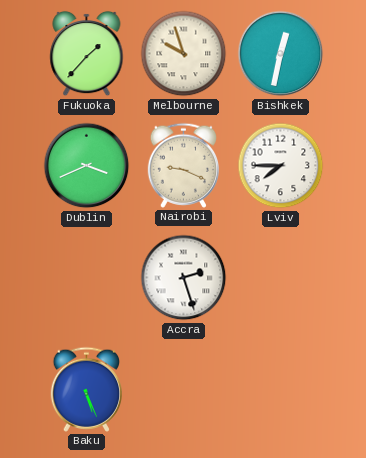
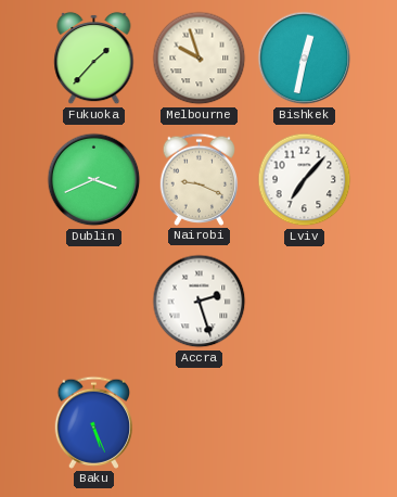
Lviv: 7:45 -> 7:07
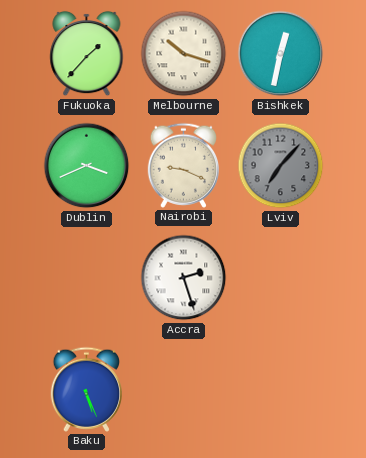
Melbourne: 9:57 -> 10:18
Lviv dial: white -> grey
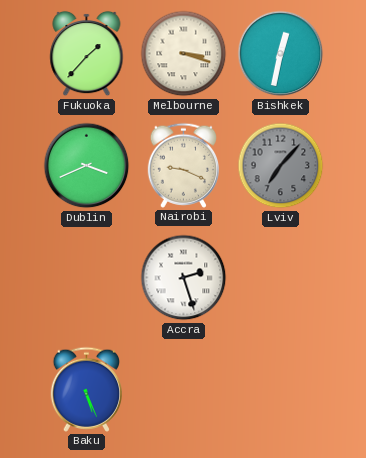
Melbourne: 10:18 -> 3:18
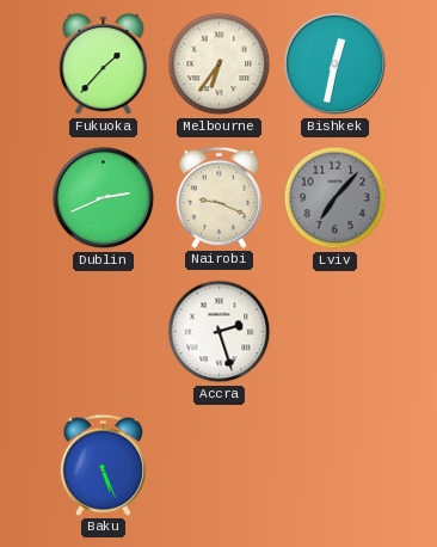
Melbourne: 3:18 -> 6:36
Dublin: 3:41 -> 2:41
